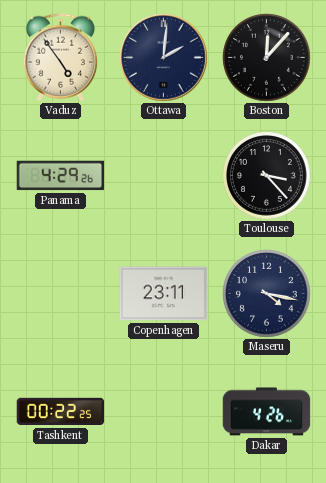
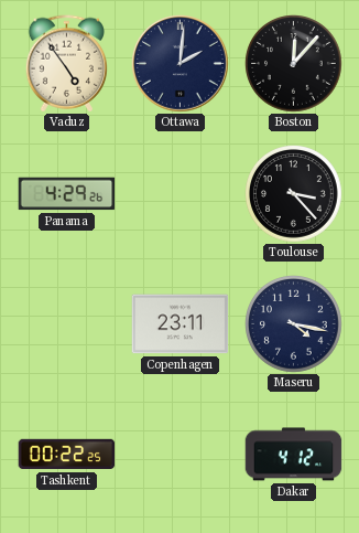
Dakar: 4:26 -> 4:12
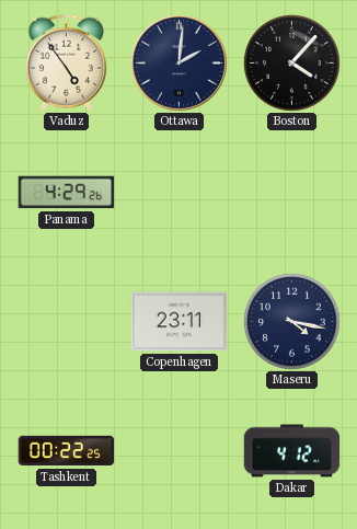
Boston: 12:07 -> 4:07
Toulouse: 3:23 -> none
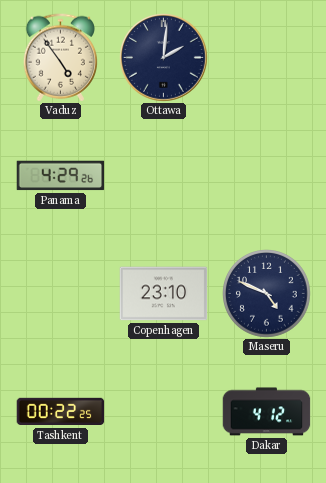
Boston: 4:07 -> none
Copenhagen: 23:11 -> 23:10
Maseru: 4:17 -> 4:49
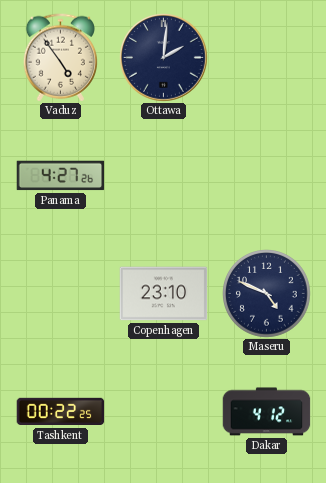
Panama: 4:29 -> 4:27
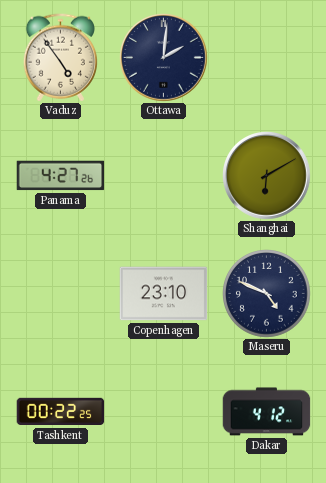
Shanghai: none -> 6:10
